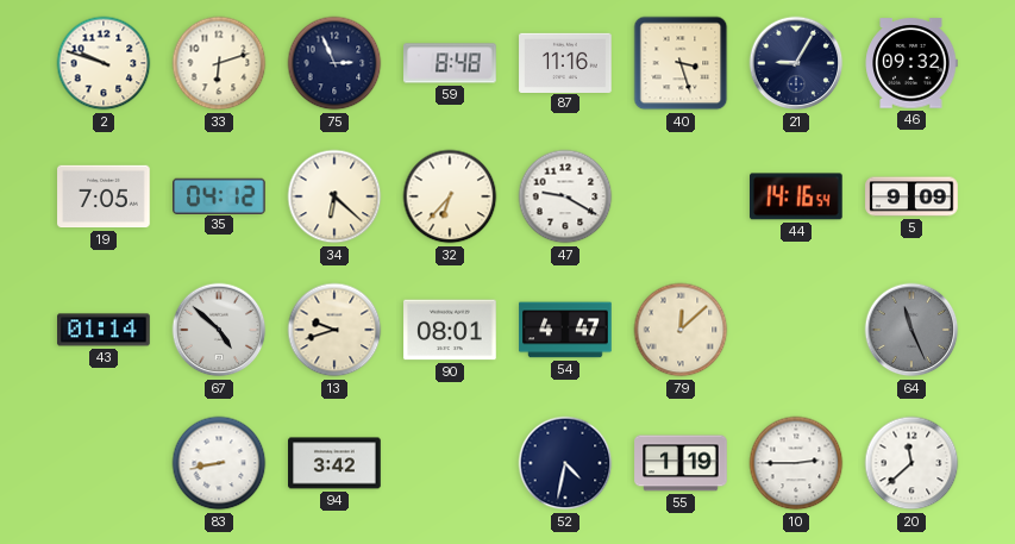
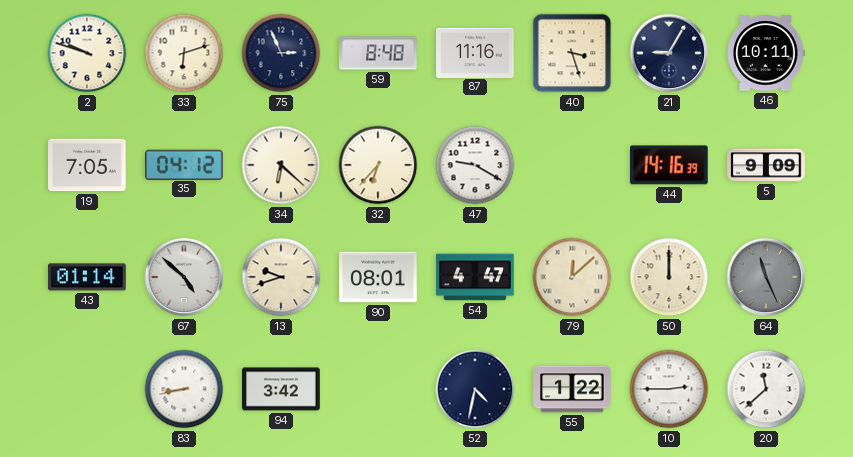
46: 09:32 -> 10:11
44: 14:16:54 -> 14:16:39
50: none -> 12:00
55: 1:19 -> 1:22
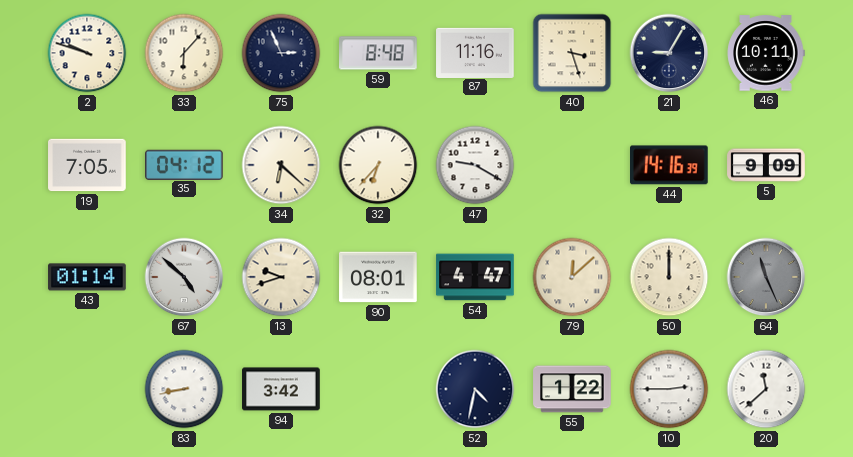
33: 6:12 -> 6:07
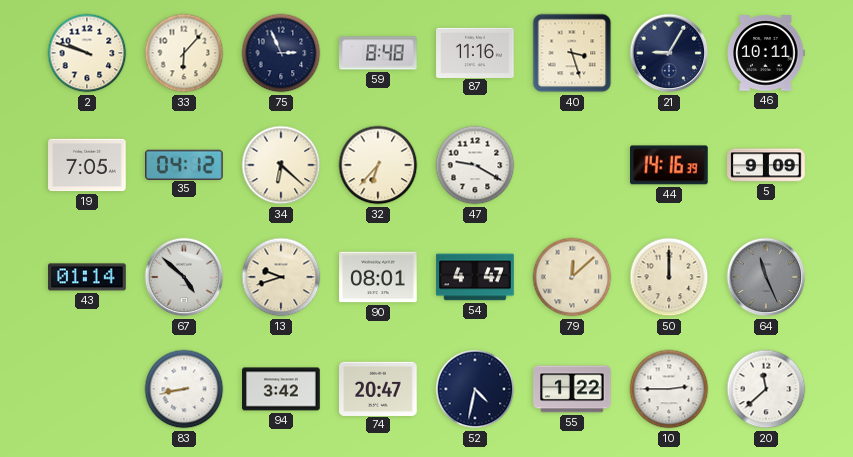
74: none -> 20:47
